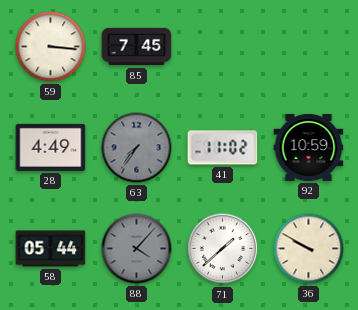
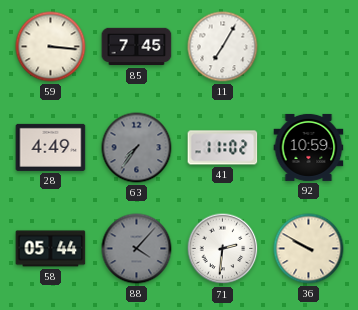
11: none -> 7:05
71: 1:38 -> 2:31
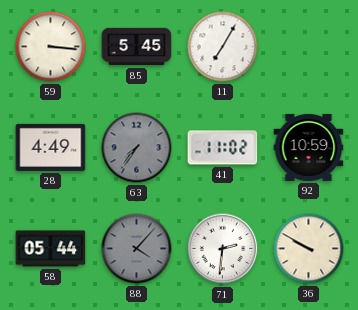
85: 7:45 -> 5:45
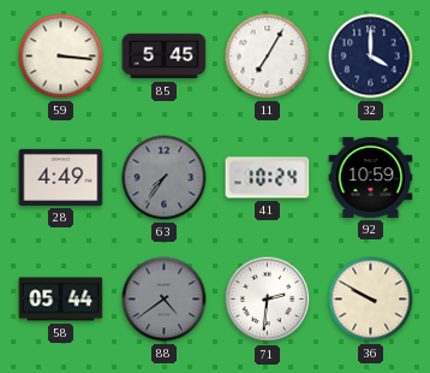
32: none -> 4:00
41: 11:02 -> 10:24
88: 4:07 -> 4:39
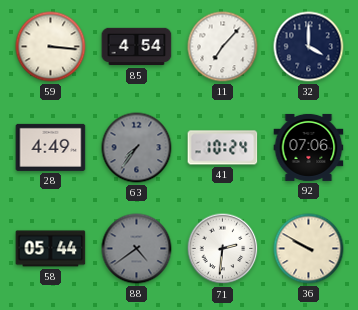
85: 5:45 -> 4:54
11: 7:05 -> 7:07
92: 10:59 -> 07:06
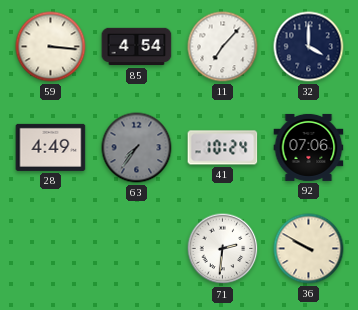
58: 05:44 -> none
88: 4:39 -> none
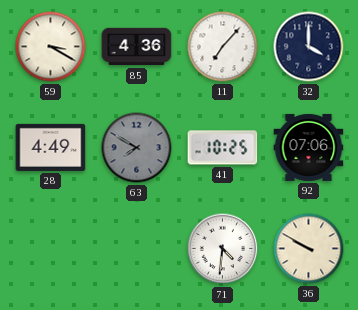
59: 3:16 -> 3:20
85: 4:54 -> 4:36
63: 7:36 -> 7:50
41: 10:24 -> 10:25
71: 2:31 -> 4:31
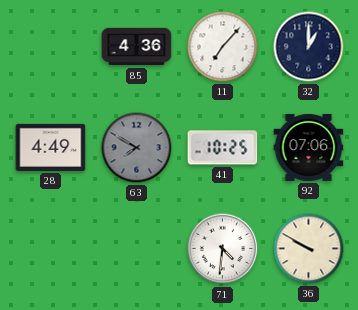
59: 3:20 -> none
32: 4:00 -> 1:00
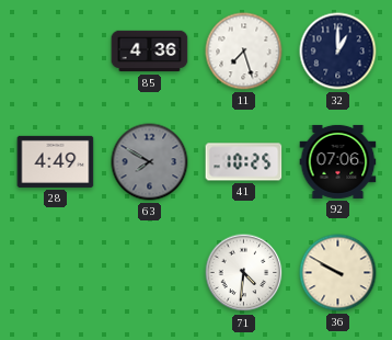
11: 7:07 -> 7:27
